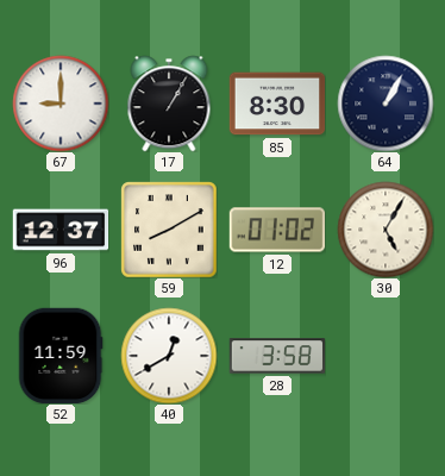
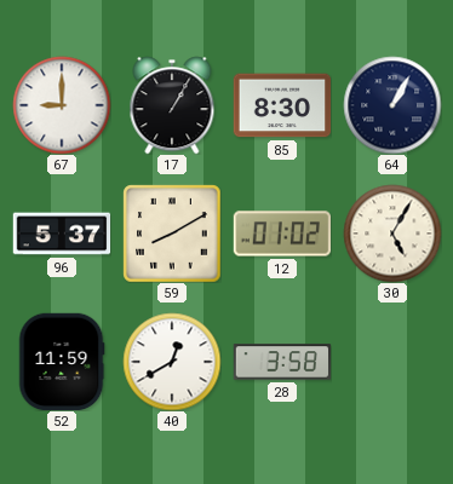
96: 12:37 -> 5:37
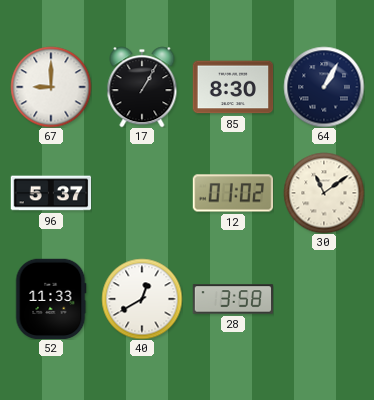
59: 8:10 -> none
30: 5:05 -> 11:09
52: 11:59 -> 11:33
